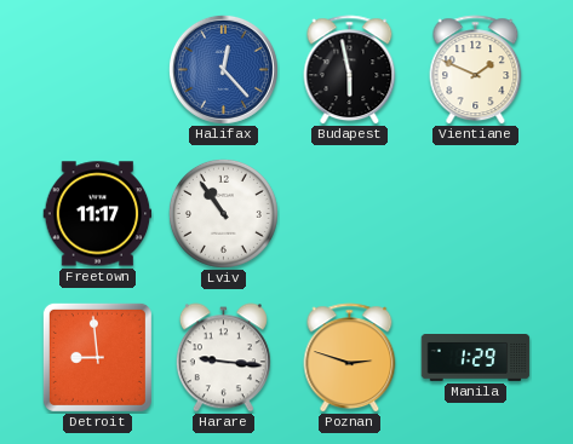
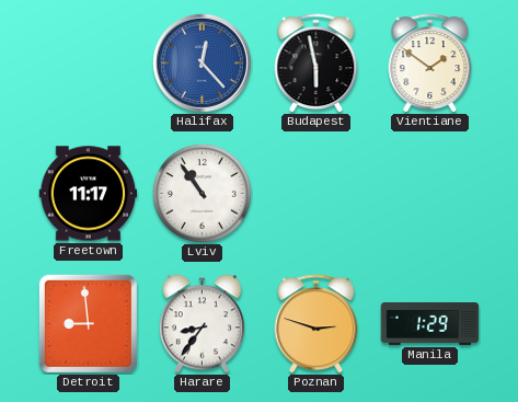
Vientiane: 1:49 -> 1:51
Harare: 9:16 -> 8:36
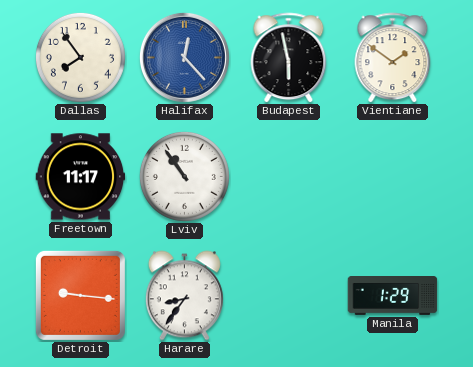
Dallas: none -> 7:54
Detroit: 8:59 -> 9:16
Poznan: 2:48 -> none
